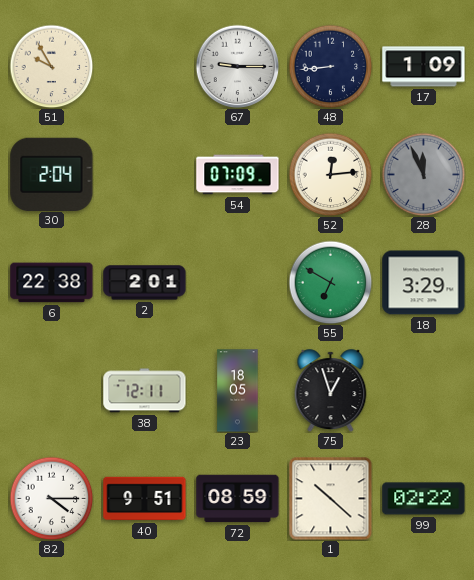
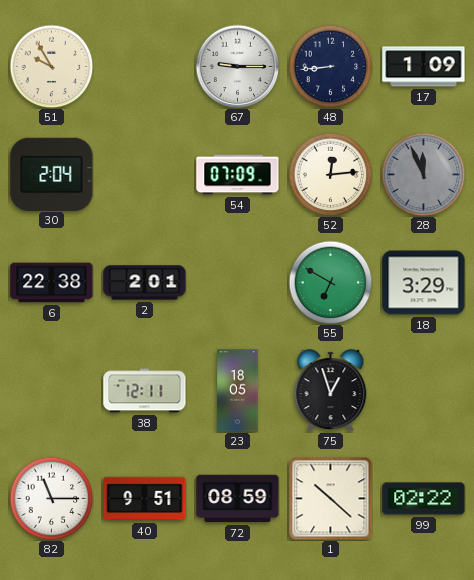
82: 4:15 -> 11:15
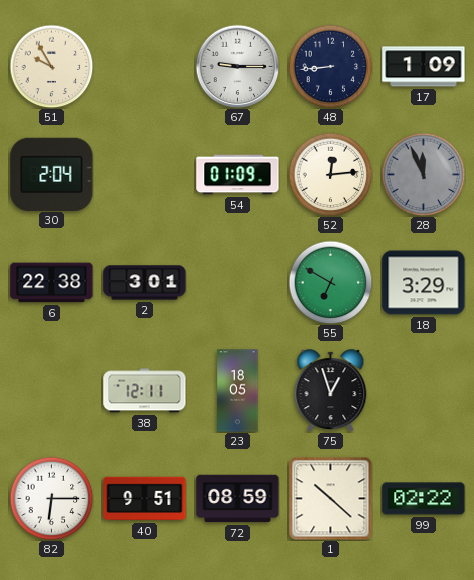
54: 07:09 -> 01:09
2: 2:01 -> 3:01
82: 11:15 -> 6:15
